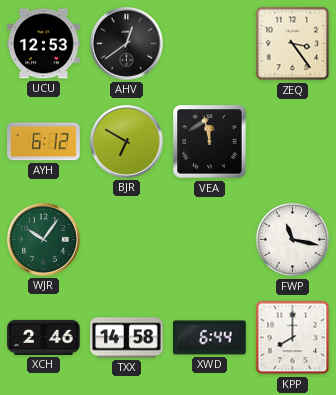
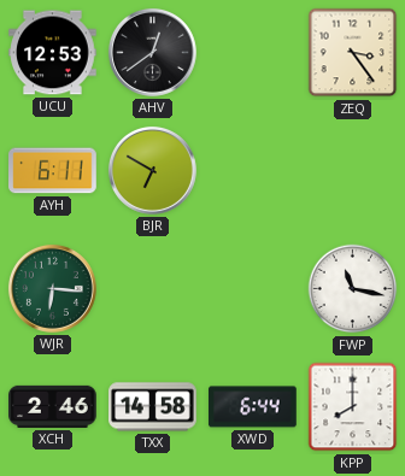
AYH: 6:12 -> 6:11
VEA: 11:58 -> none
WJR: 10:06 -> 6:16
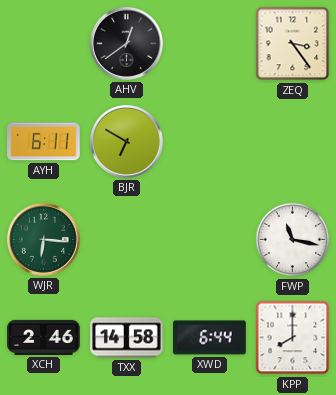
UCU: 12:53 -> none
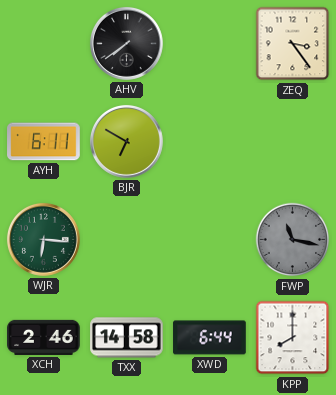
AHV: 12:39 -> 7:39
FWP dial: white -> grey
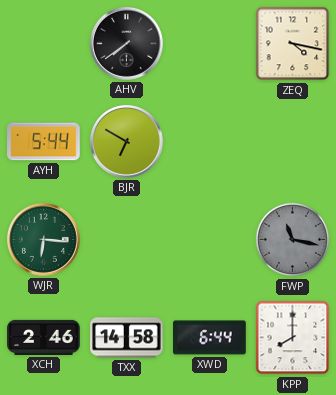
ZEQ: 3:24 -> 4:17
AYH: 6:11 -> 5:44
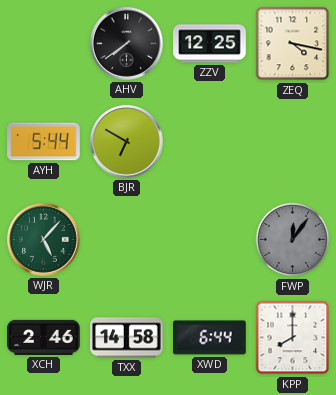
ZZV: none -> 12:25
WJR: 6:16 -> 5:07
FWP: 11:17 -> 12:06
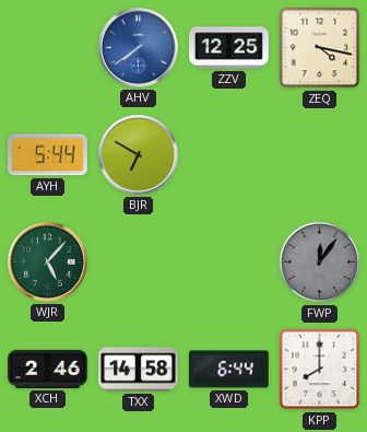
AHV dial: black -> blue
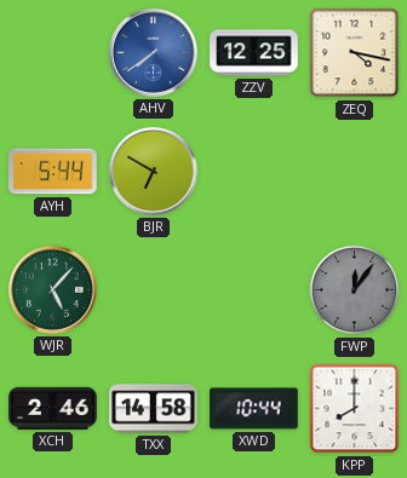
XWD: 6:44 -> 10:44
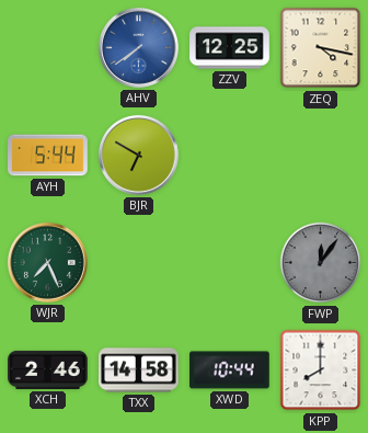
WJR: 5:07 -> 7:26
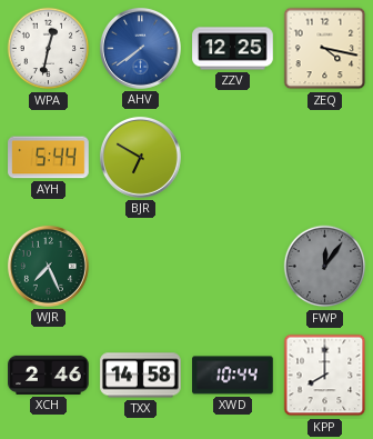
WPA: none -> 12:32
